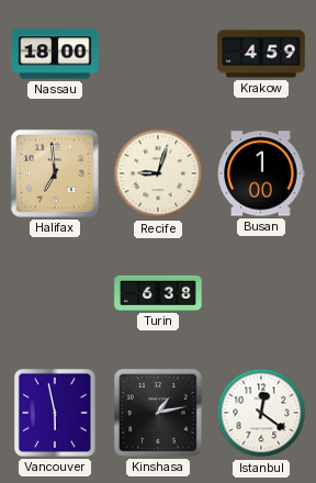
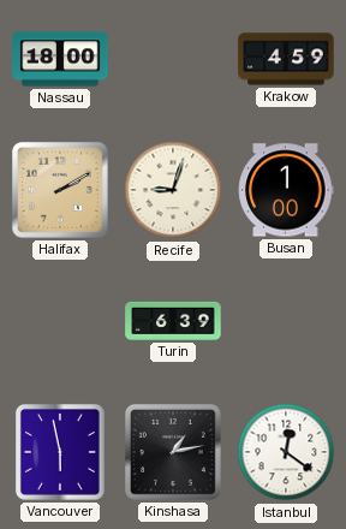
Halifax: 6:59 -> 2:10
Turin: 6:38 -> 6:39
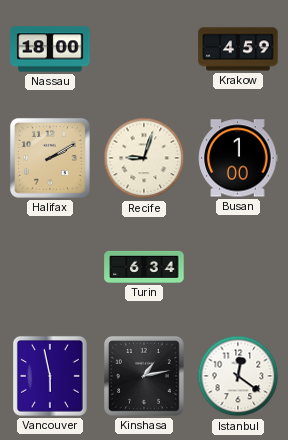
Turin: 6:39 -> 6:34
